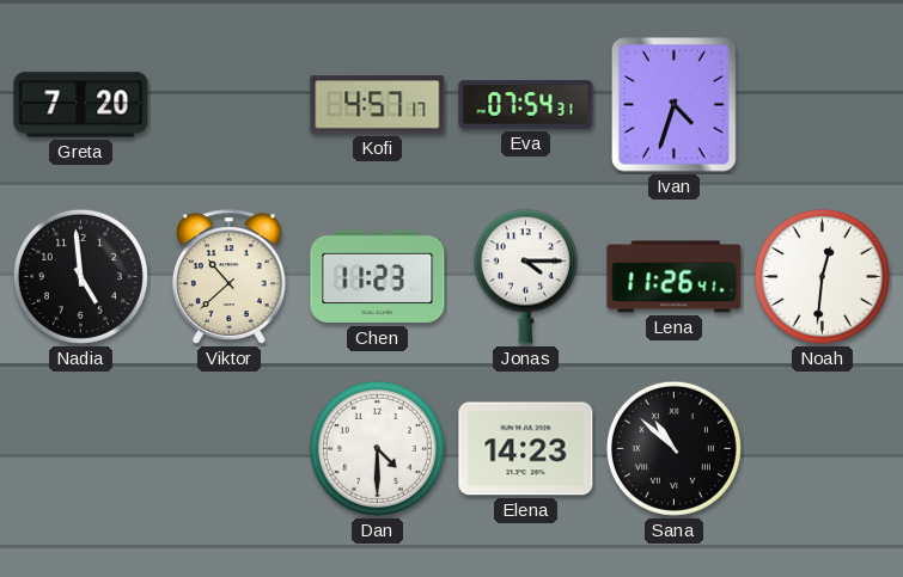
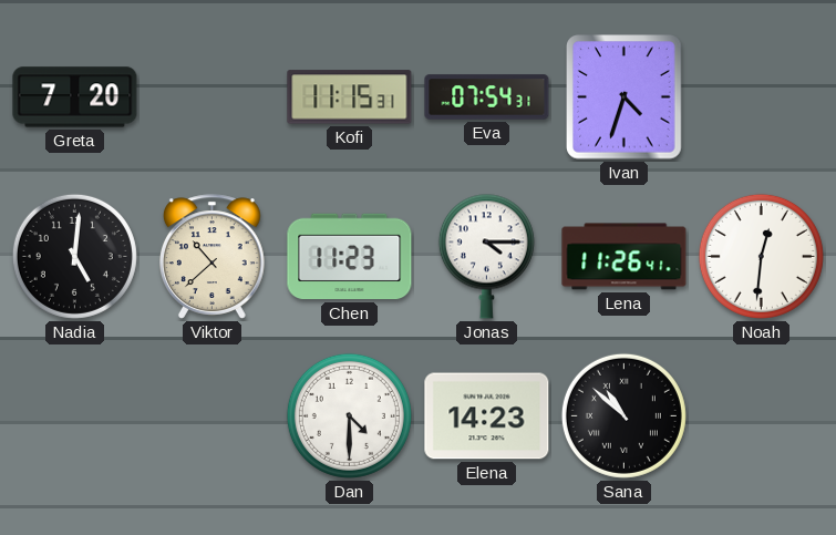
Kofi: 4:57 -> 11:15
Nadia: 4:59 -> 5:01
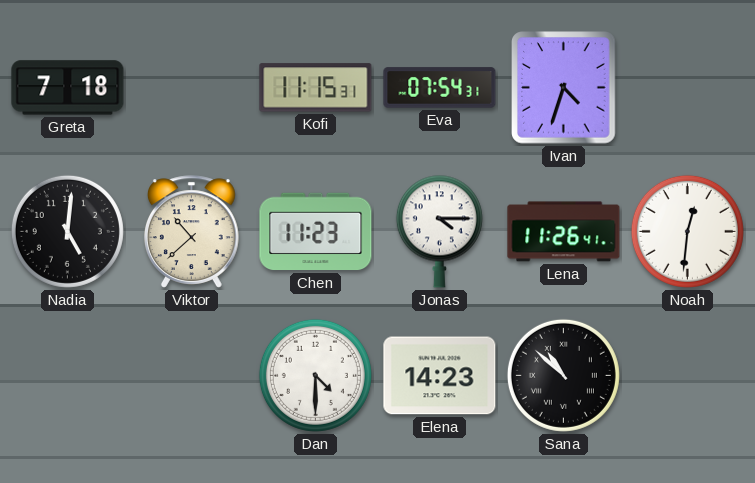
Greta: 7:20 -> 7:18
